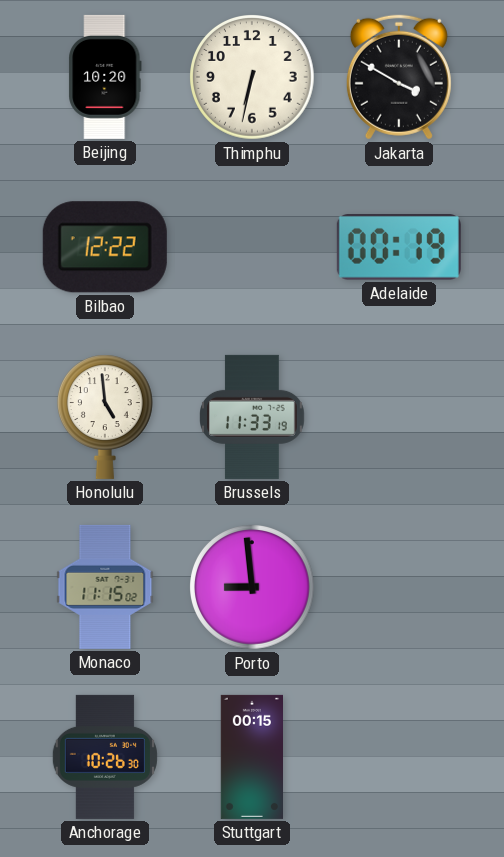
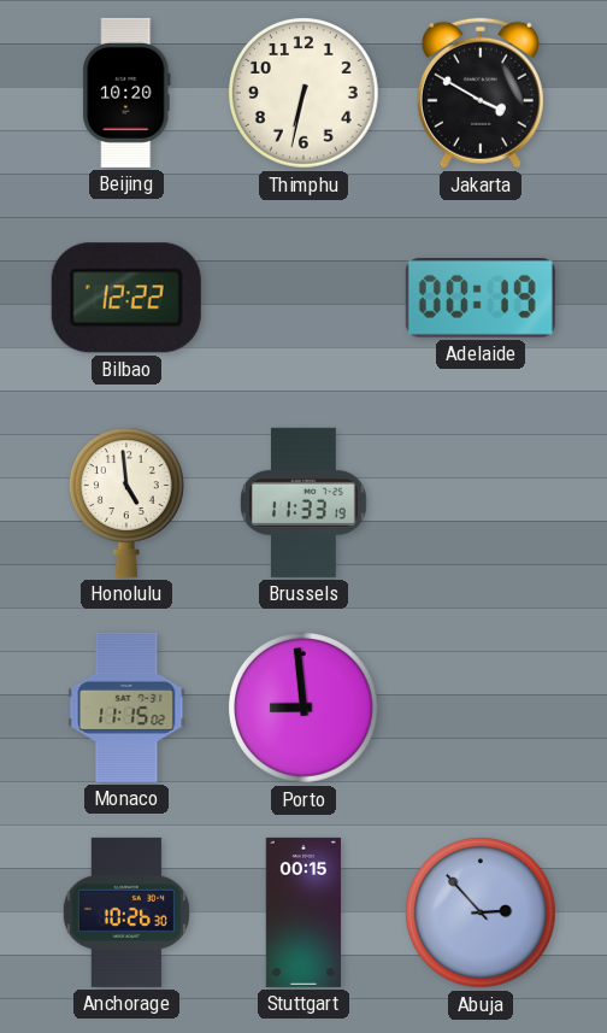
Abuja: none -> 2:53
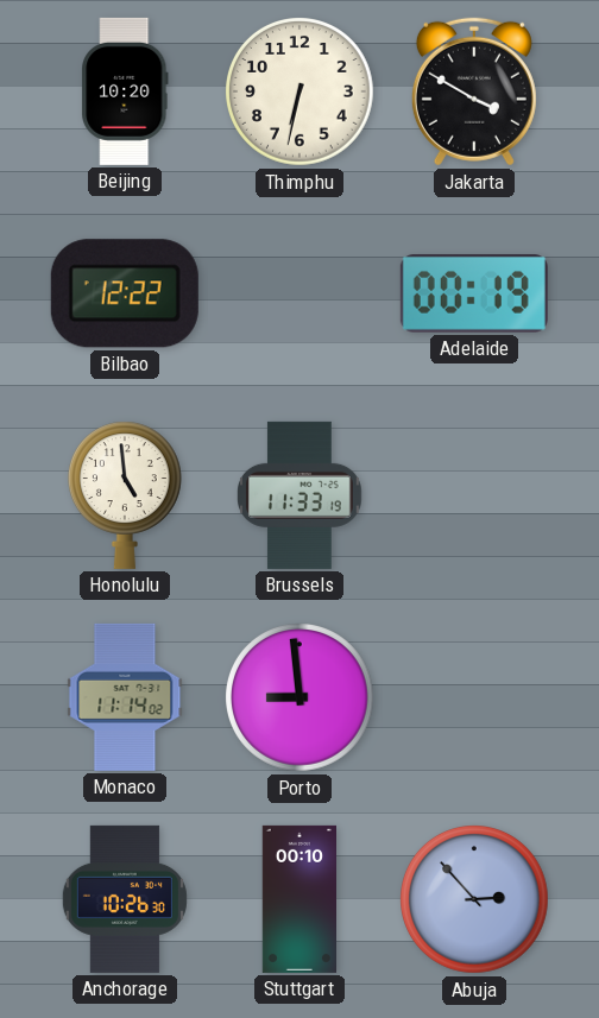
Monaco: 11:15 -> 11:14
Stuttgart: 00:15 -> 00:10
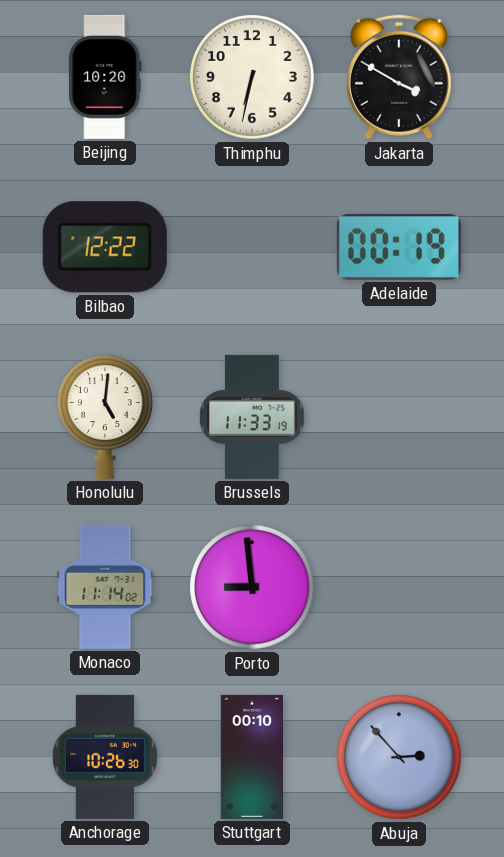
Honolulu: 4:59 -> 5:01
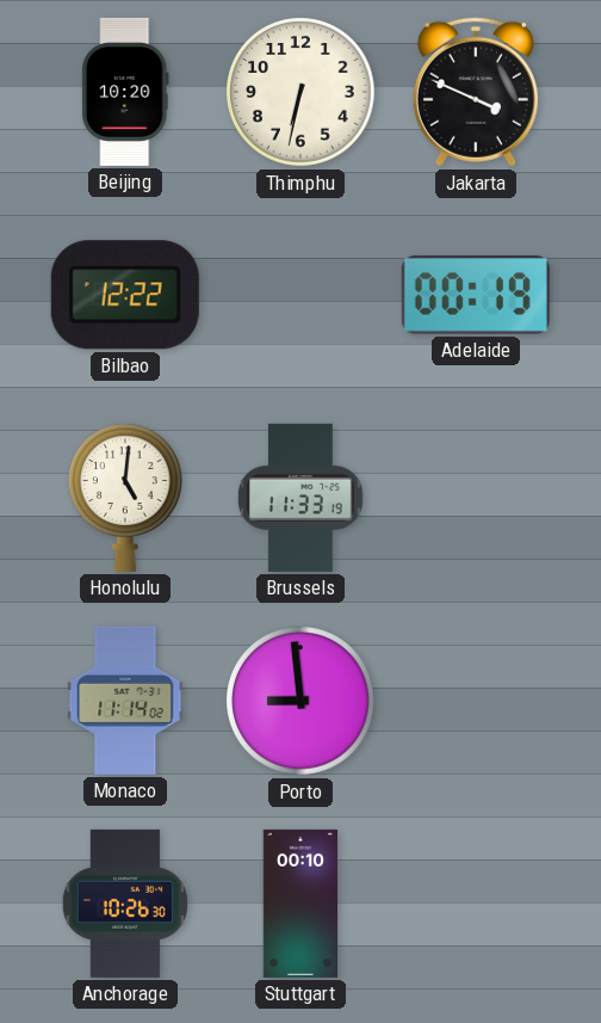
Jakarta: 3:50 -> 3:49
Abuja: 2:53 -> none
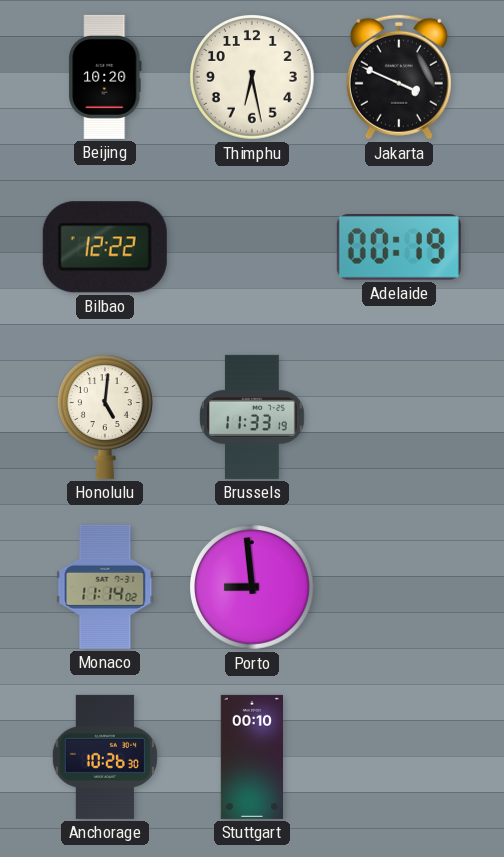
Thimphu: 6:32 -> 6:28
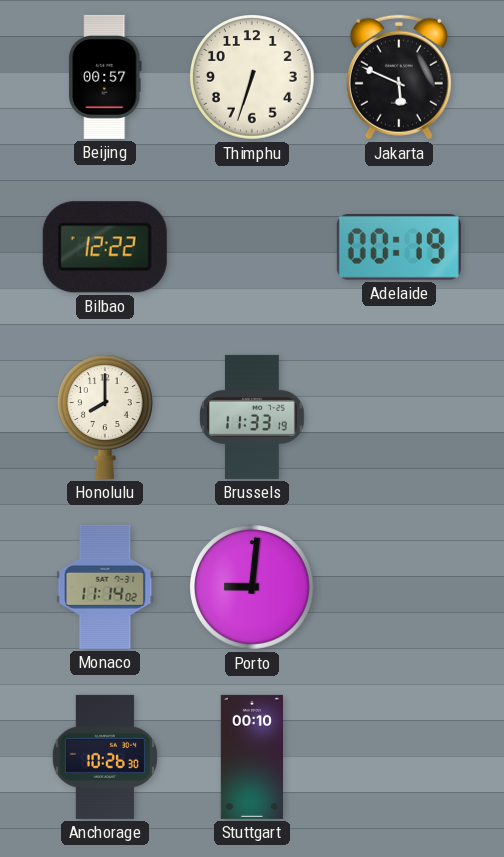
Beijing: 10:20 -> 00:57
Thimphu: 6:28 -> 6:33
Jakarta: 3:49 -> 5:49
Honolulu: 5:01 -> 8:00
Porto: 8:59 -> 9:01
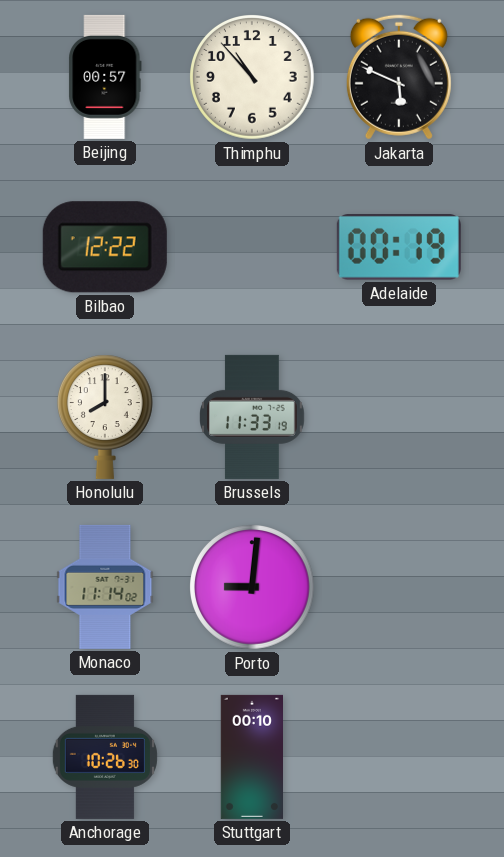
Thimphu: 6:33 -> 10:53
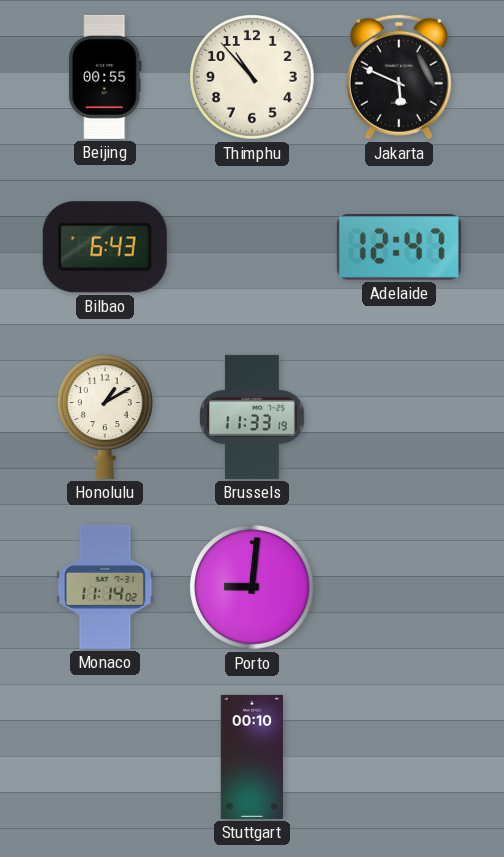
Beijing: 00:57 -> 00:55
Bilbao: 12:22 -> 6:43
Adelaide: 00:19 -> 12:47
Honolulu: 8:00 -> 1:10
Anchorage: 10:26 -> none
